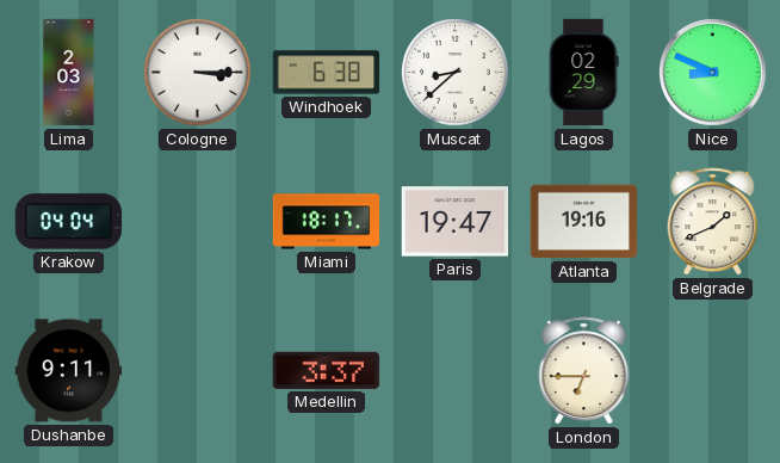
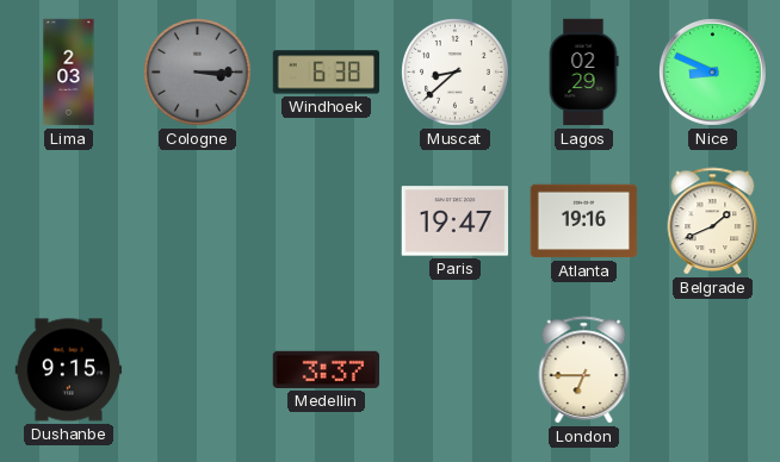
Cologne dial: white -> grey
Krakow: 04:04 -> none
Miami: 18:17 -> none
Dushanbe: 9:11 -> 9:15
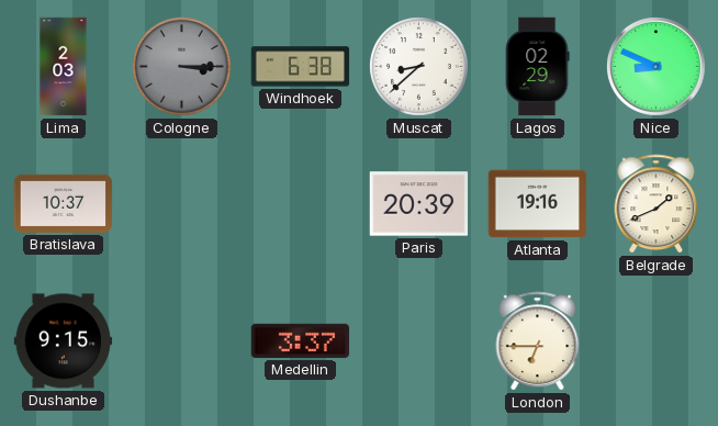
Bratislava: none -> 10:37
Paris: 19:47 -> 20:39
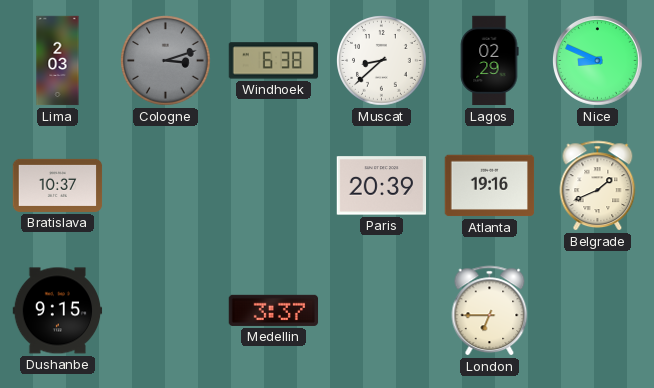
Cologne: 3:15 -> 3:12
